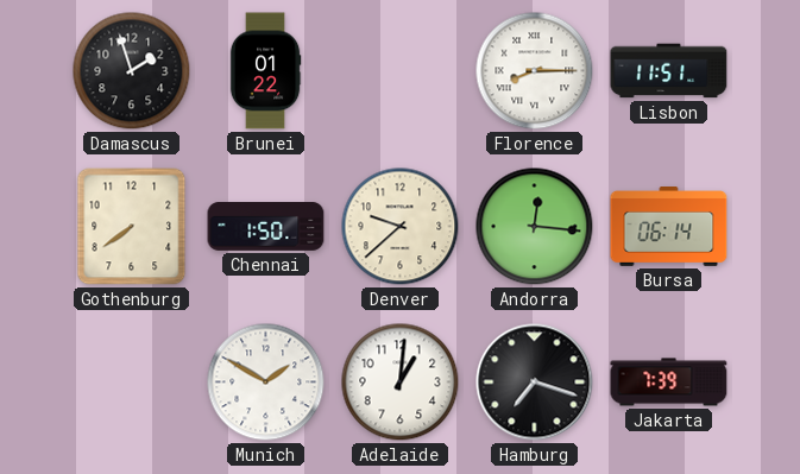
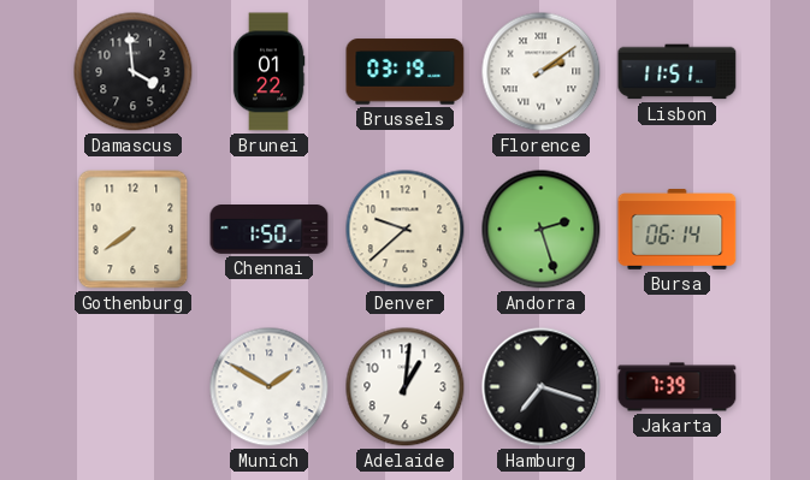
Damascus: 1:57 -> 3:59
Brussels: none -> 03:19
Florence: 8:15 -> 2:09
Andorra: 12:16 -> 2:27
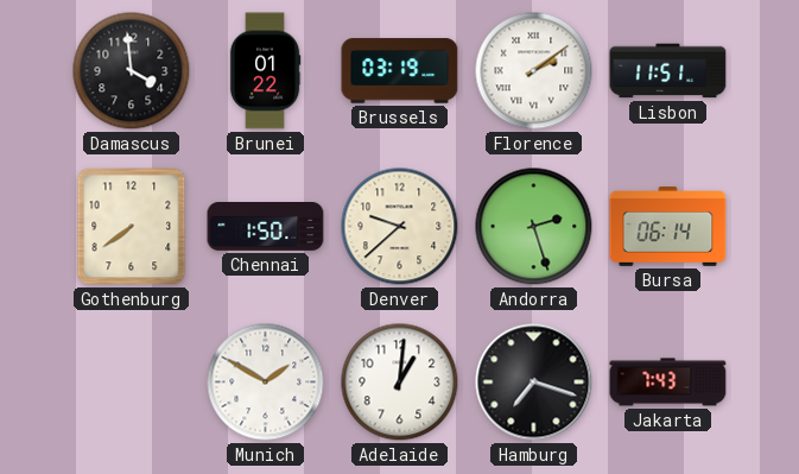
Jakarta: 7:39 -> 7:43
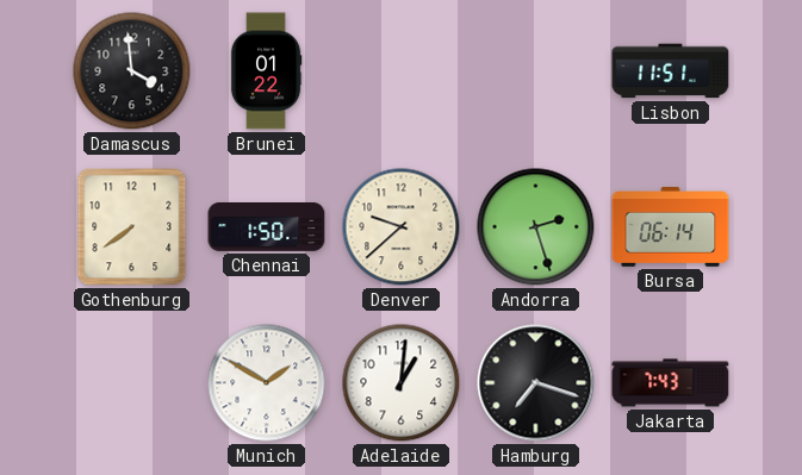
Brussels: 03:19 -> none
Florence: 2:09 -> none
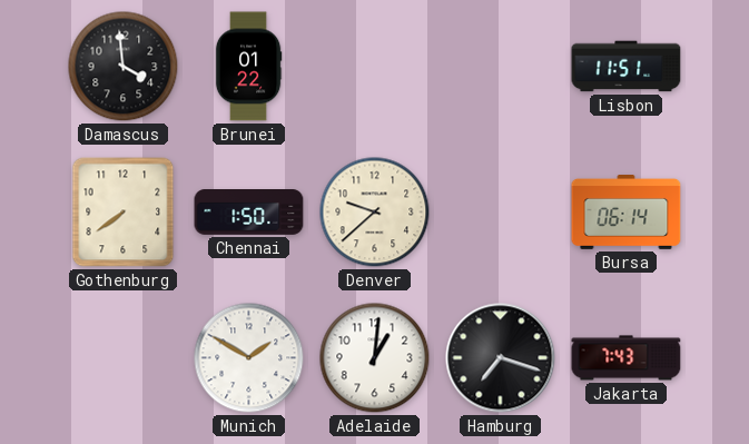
Andorra: 2:27 -> none
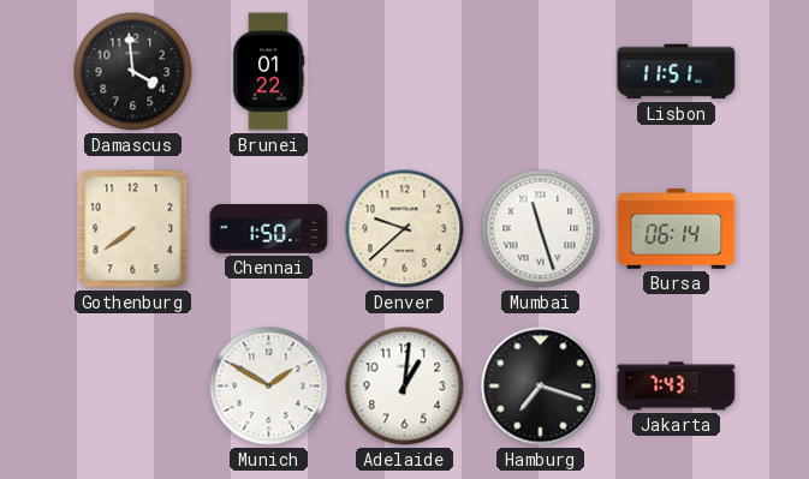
Mumbai: none -> 11:27
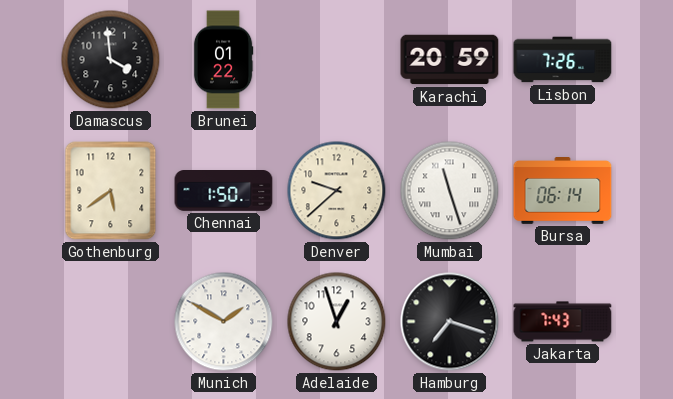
Karachi: none -> 20:59
Lisbon: 11:51 -> 7:26
Gothenburg: 7:39 -> 5:39
Adelaide: 1:01 -> 12:57
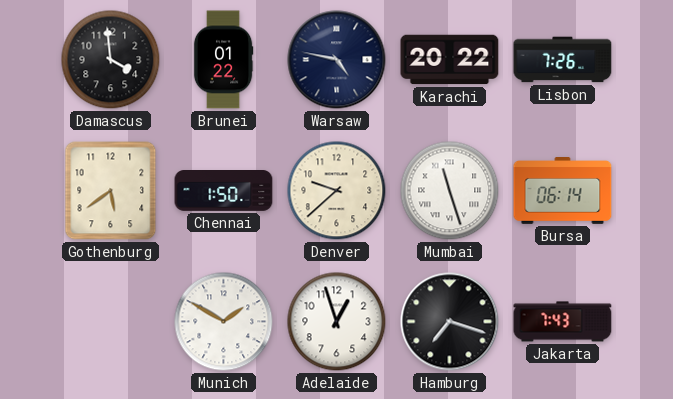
Warsaw: none -> 4:47
Karachi: 20:59 -> 20:22
